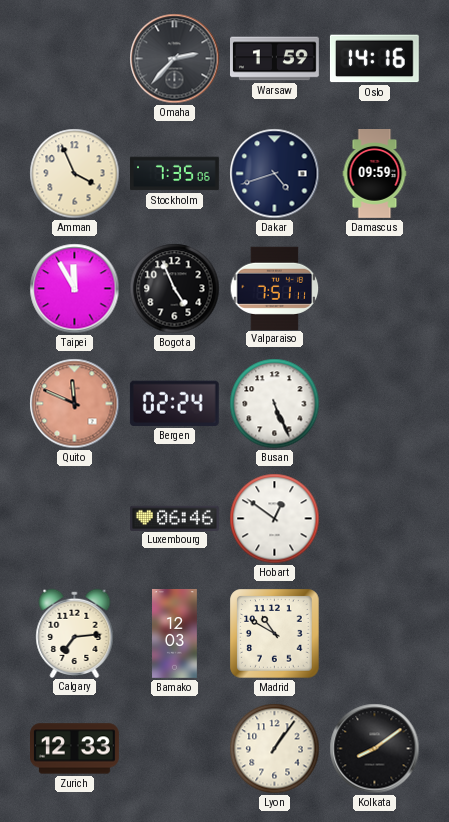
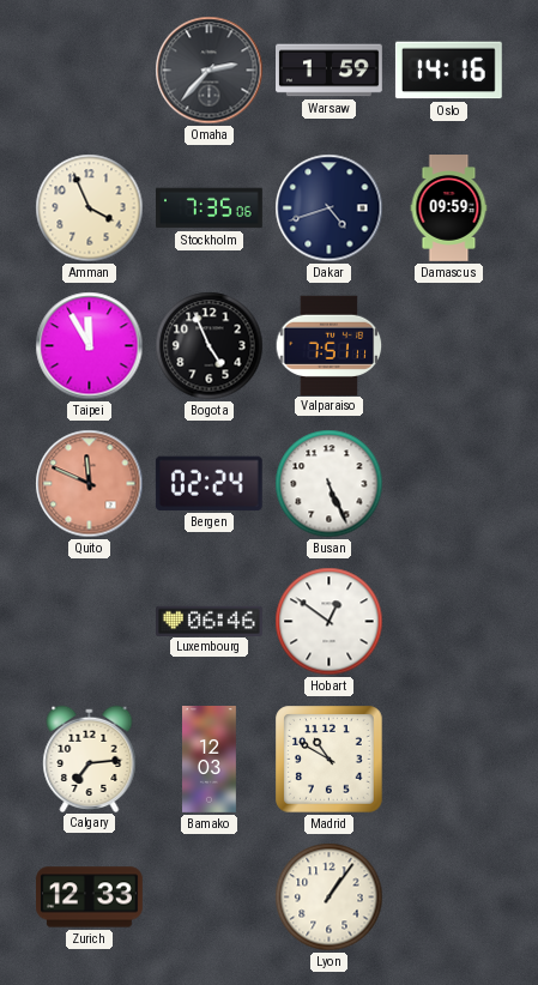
Kolkata: 8:09 -> none
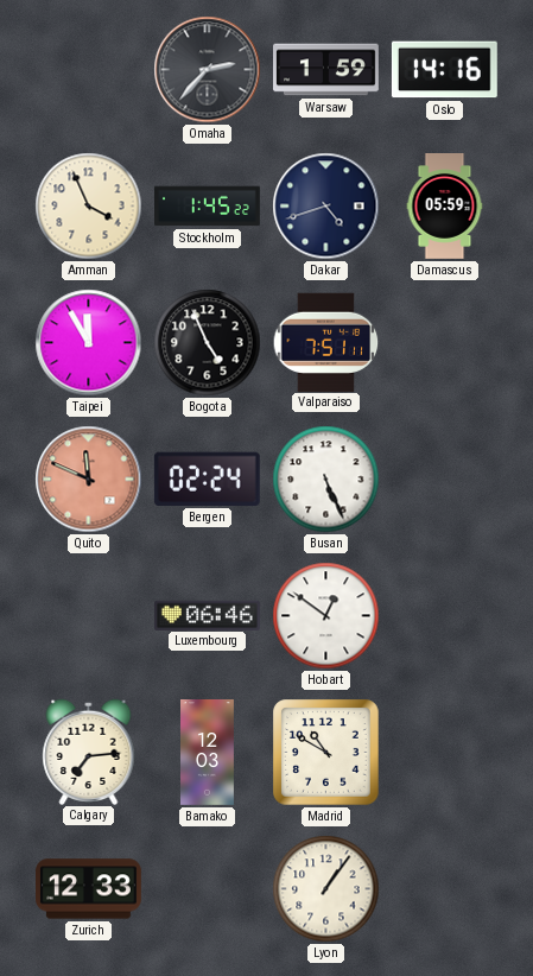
Stockholm: 7:35 -> 1:45
Damascus: 09:59 -> 05:59
